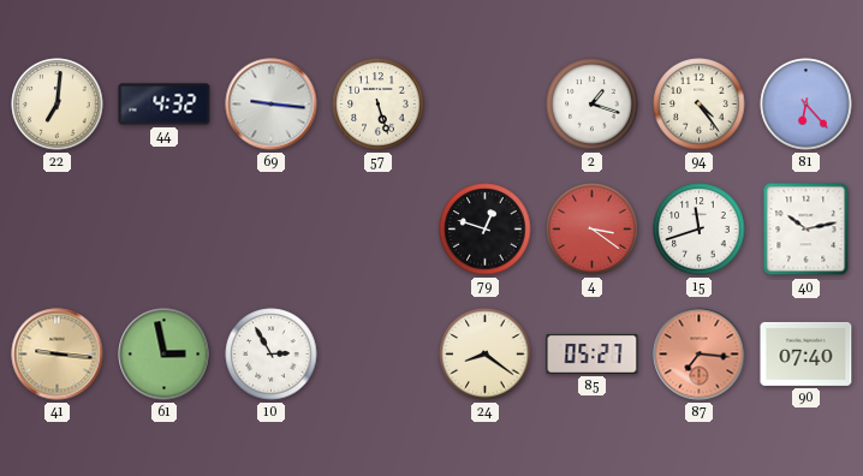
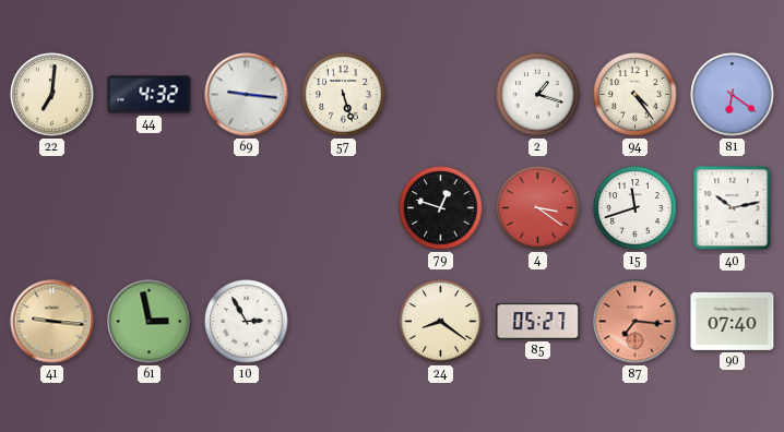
81: 6:23 -> 6:21
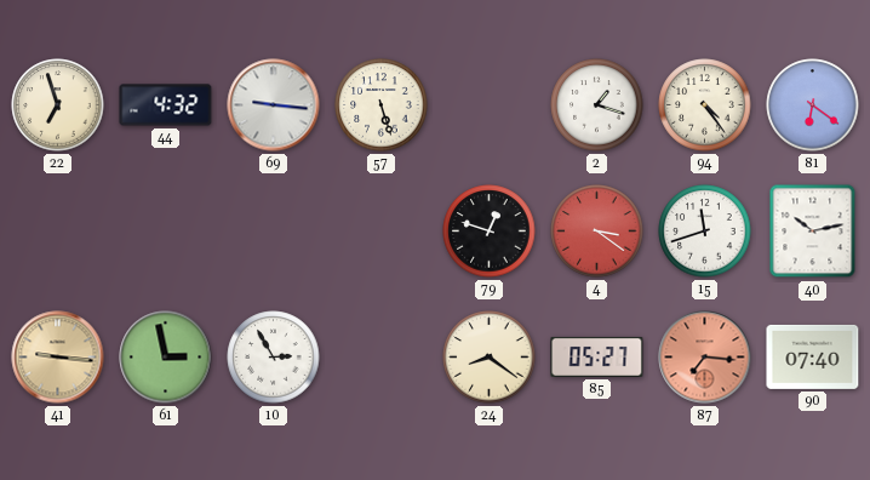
22: 7:01 -> 6:57
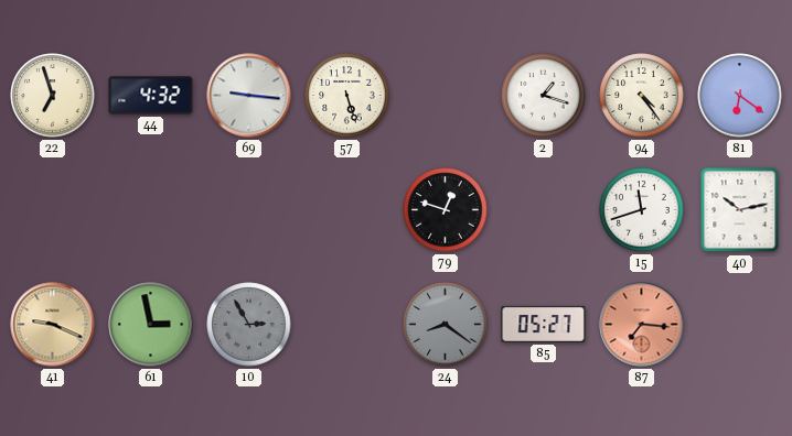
4: 3:21 -> none
41: 9:16 -> 9:19
10 dial: white -> grey
24 dial: cream -> grey
90: 07:40 -> none
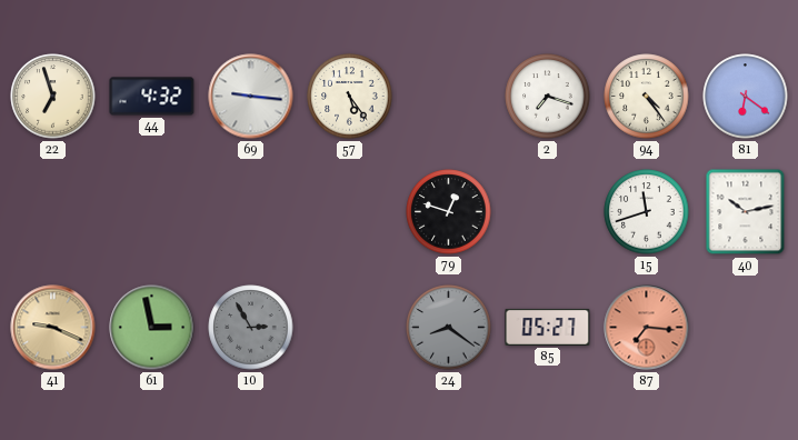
57: 5:27 -> 5:24
2: 1:18 -> 7:18
